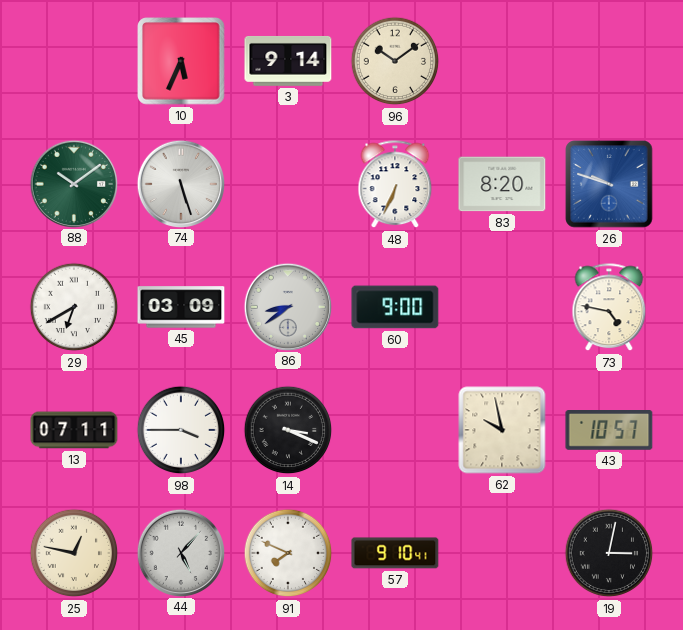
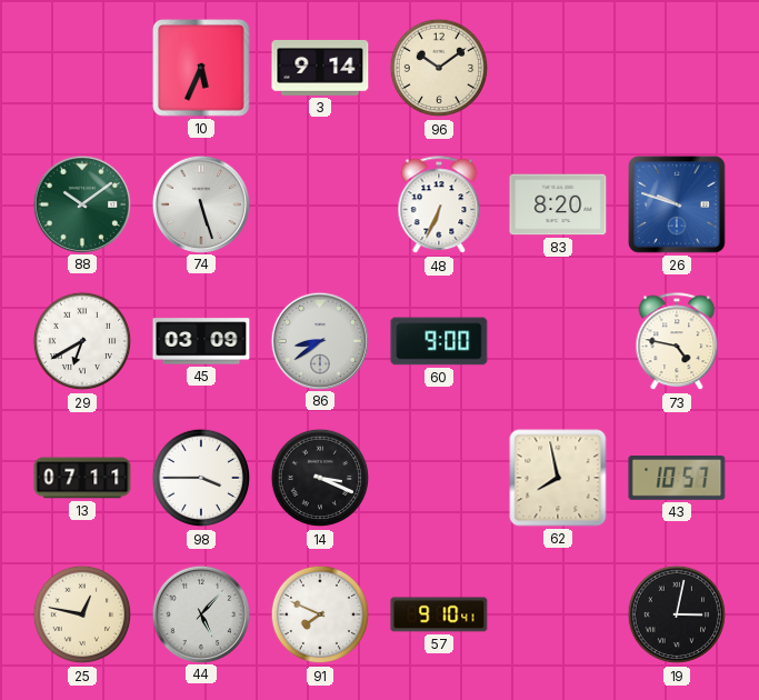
62: 9:58 -> 7:58
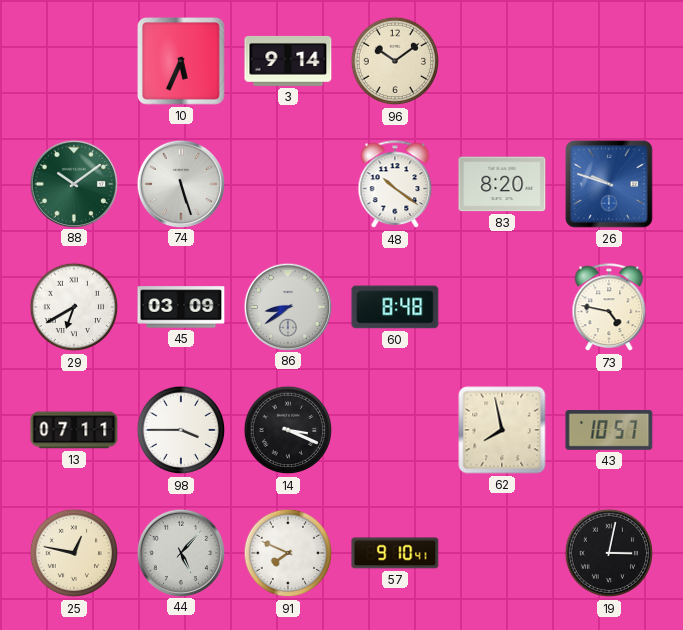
48: 6:34 -> 10:21
60: 9:00 -> 8:48
